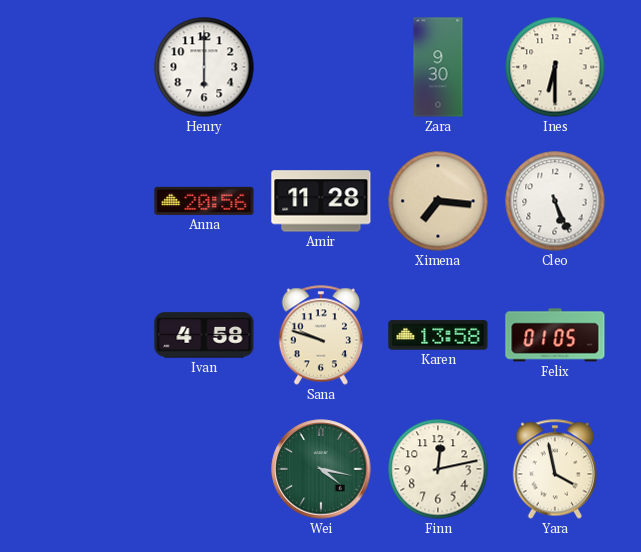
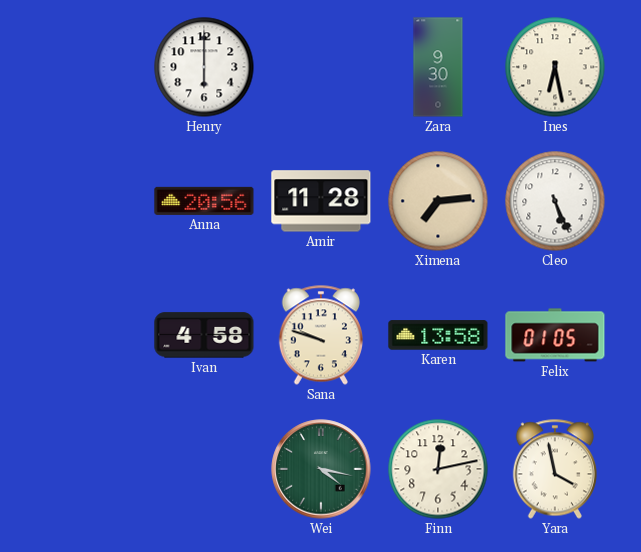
Ines: 6:30 -> 6:28
Ximena: 7:16 -> 7:14
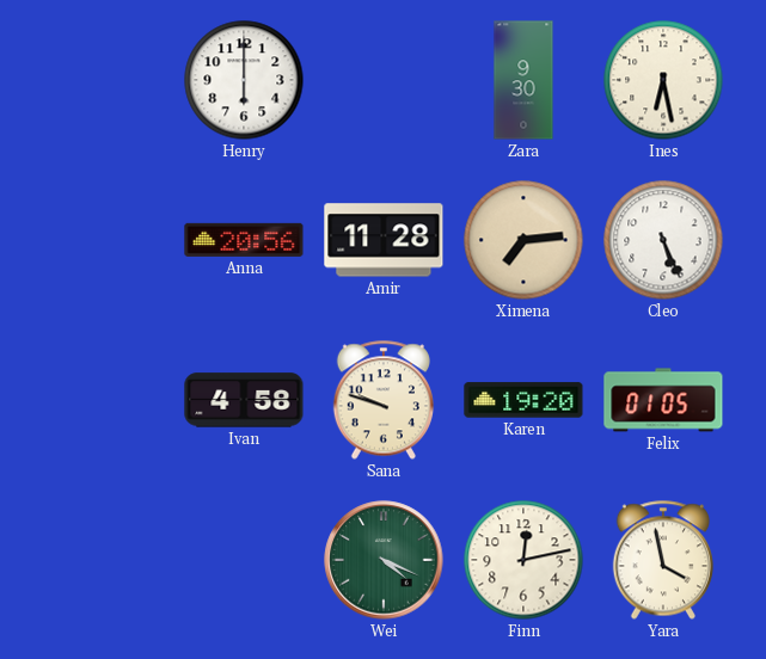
Karen: 13:58 -> 19:20
Wei: 4:17 -> 4:19
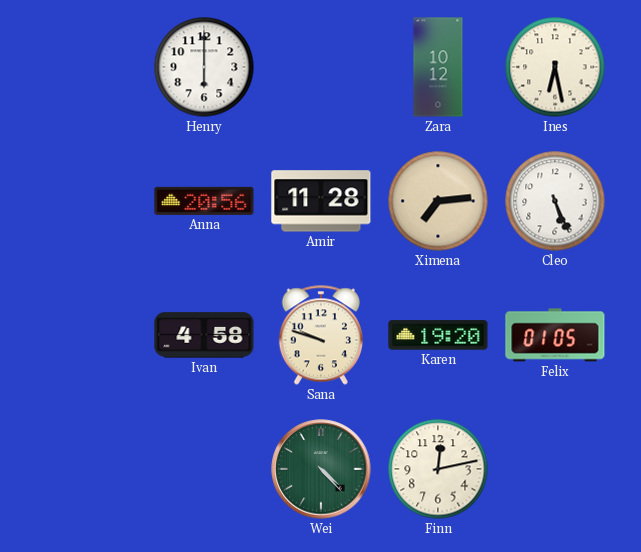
Zara: 9:30 -> 10:12
Wei: 4:19 -> 4:23
Yara: 3:58 -> none
